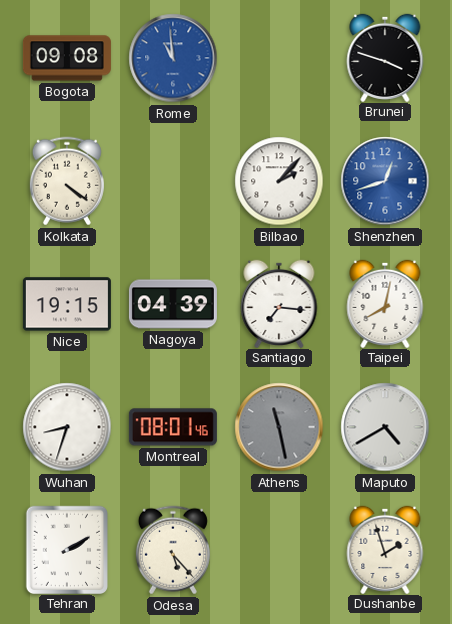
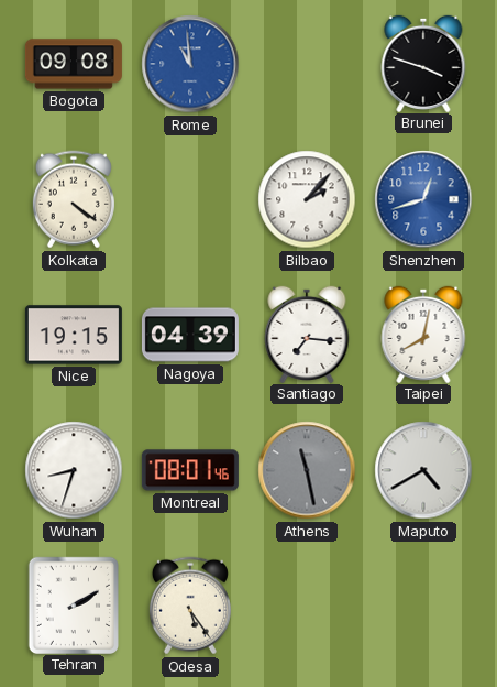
Odesa: 5:23 -> 5:24
Dushanbe: 1:57 -> none
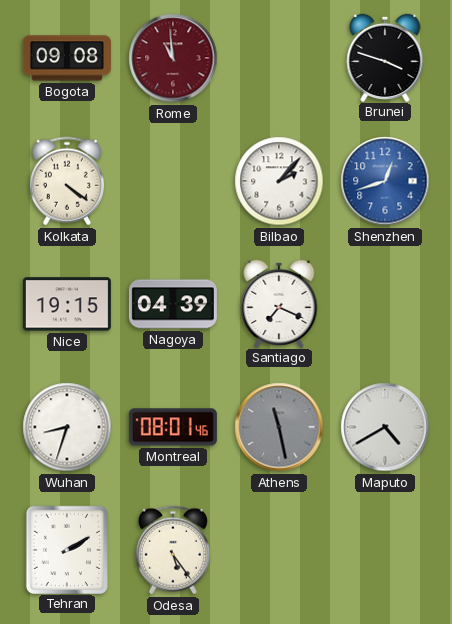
Rome dial: blue -> burgundy
Santiago: 7:16 -> 7:19
Taipei: 8:02 -> none
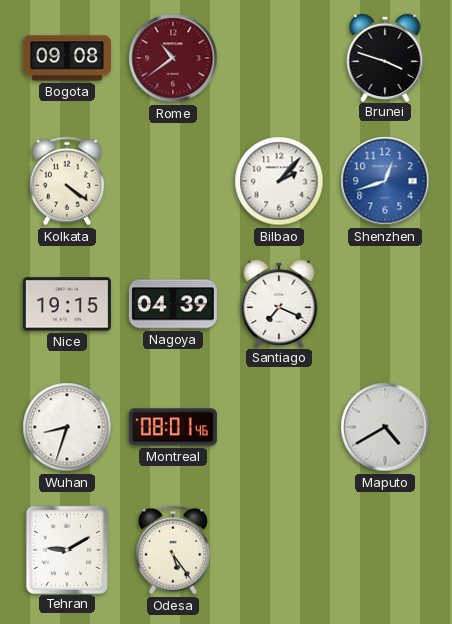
Rome: 10:59 -> 10:39
Athens: 11:28 -> none
Tehran: 2:10 -> 9:10
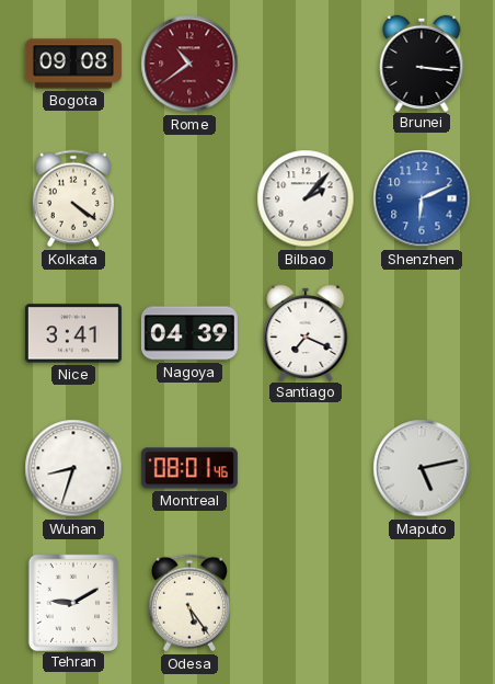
Brunei: 3:48 -> 3:16
Shenzhen: 12:42 -> 6:11
Nice: 19:15 -> 3:41
Maputo: 4:40 -> 5:13
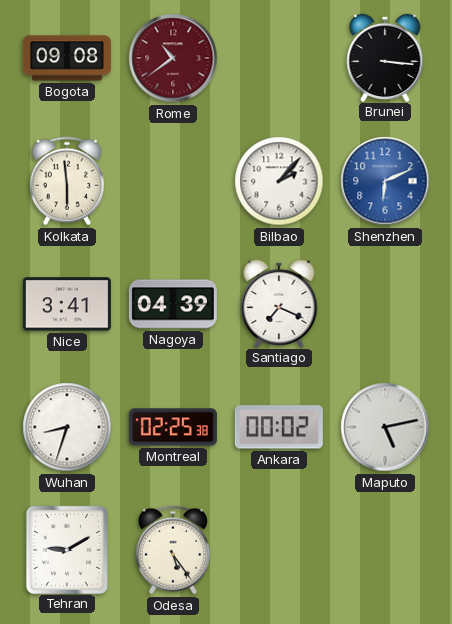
Kolkata: 4:21 -> 5:59
Montreal: 08:01 -> 02:25
Ankara: none -> 00:02
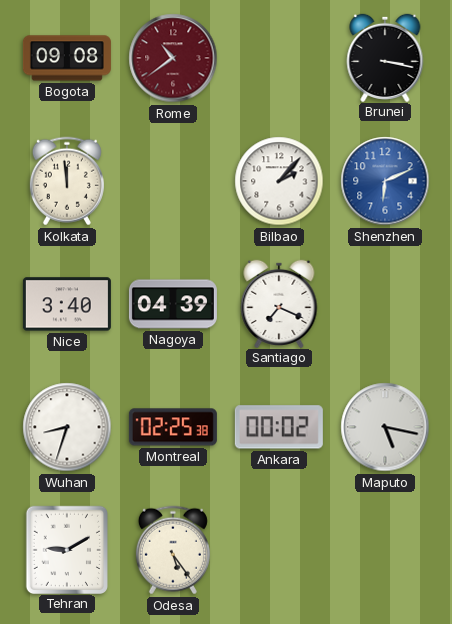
Brunei: 3:16 -> 3:17
Kolkata: 5:59 -> 11:59
Nice: 3:41 -> 3:40
Maputo: 5:13 -> 5:17
